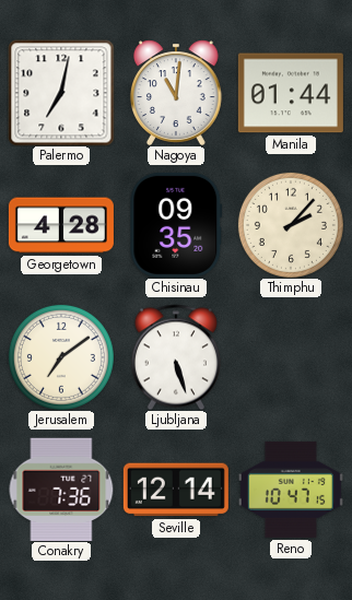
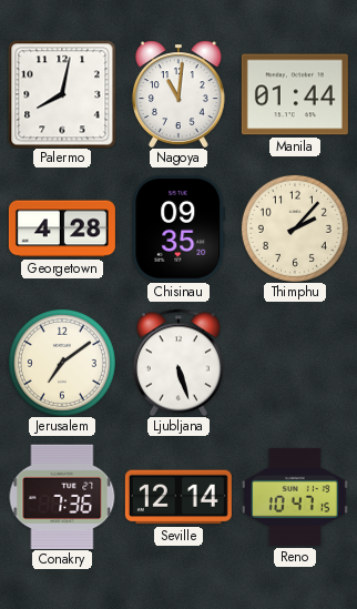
Palermo: 7:02 -> 8:02
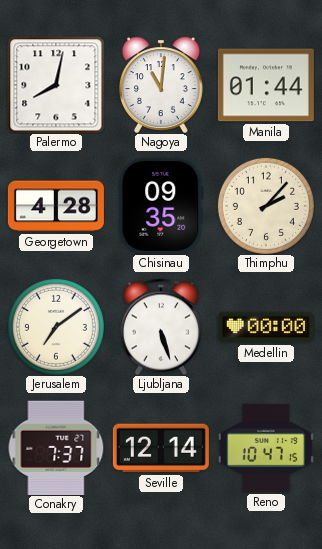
Medellin: none -> 00:00
Conakry: 7:36 -> 7:37
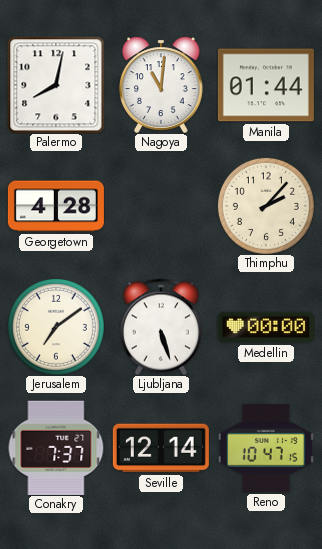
Chisinau: 09:35 -> none
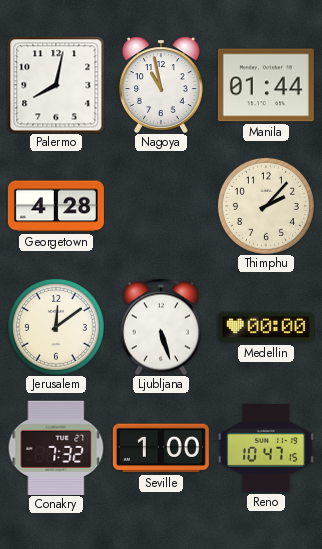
Nagoya: 11:01 -> 10:58
Jerusalem: 7:09 -> 12:09
Conakry: 7:37 -> 7:32
Seville: 12:14 -> 1:00
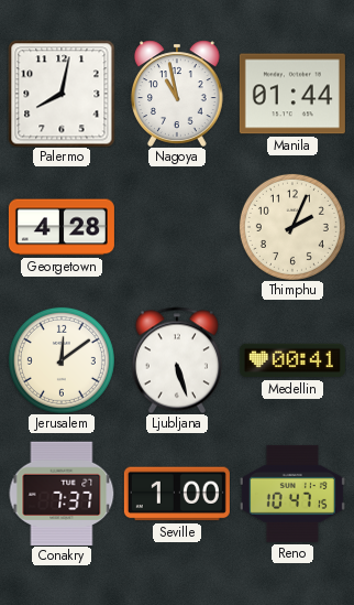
Thimphu: 2:07 -> 2:04
Medellin: 00:00 -> 00:41
Conakry: 7:32 -> 7:37
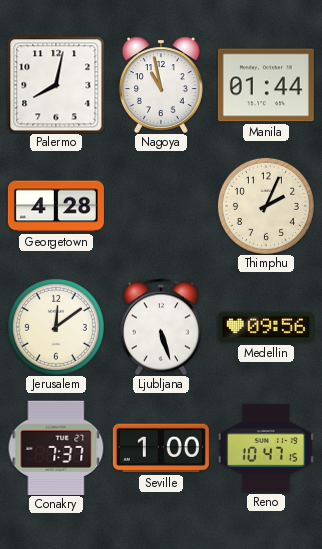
Medellin: 00:41 -> 09:56
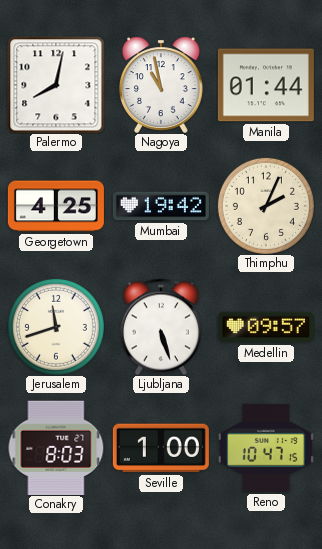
Georgetown: 4:28 -> 4:25
Mumbai: none -> 19:42
Jerusalem: 12:09 -> 11:42
Medellin: 09:56 -> 09:57
Conakry: 7:37 -> 8:03
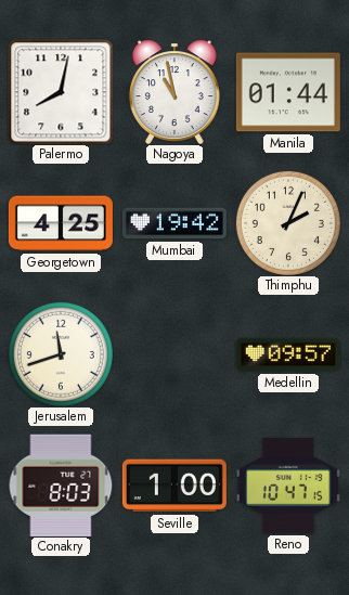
Ljubljana: 5:27 -> none
